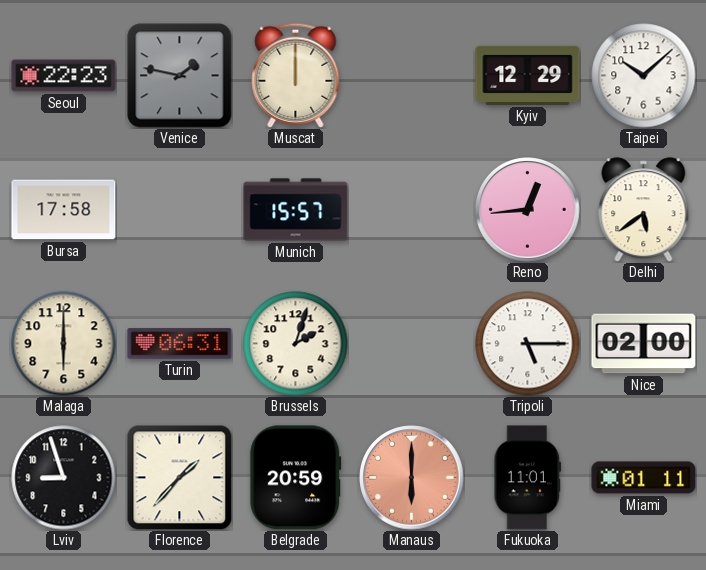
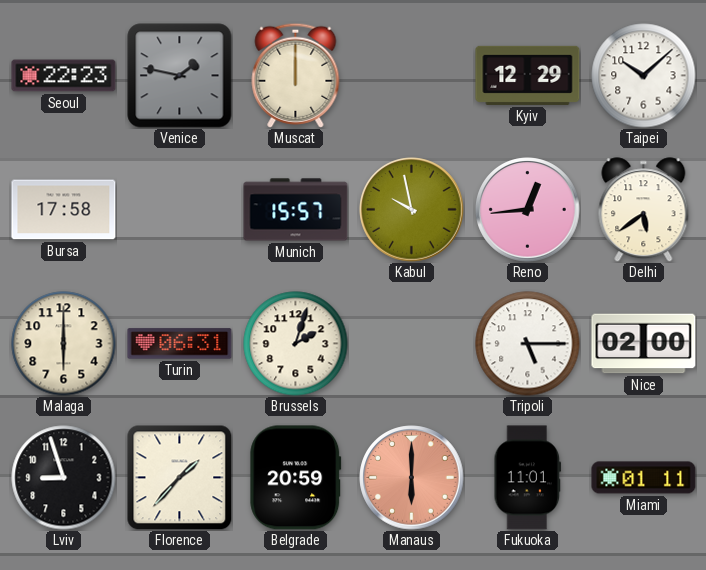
Kabul: none -> 9:58
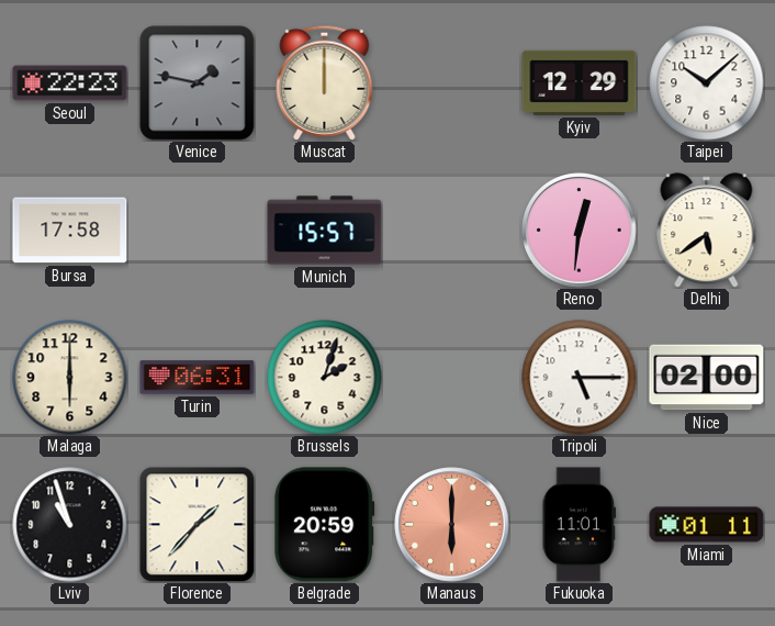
Kabul: 9:58 -> none
Reno: 12:44 -> 12:31
Lviv: 8:57 -> 10:57
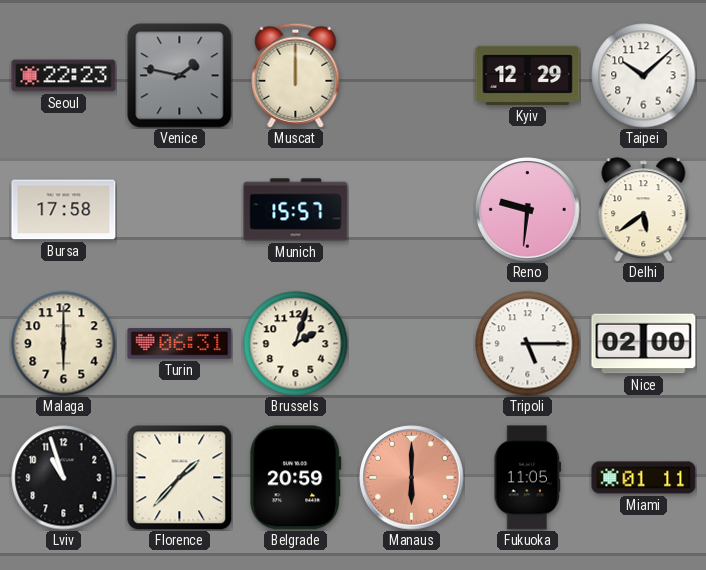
Reno: 12:31 -> 9:31
Fukuoka: 11:01 -> 11:05
